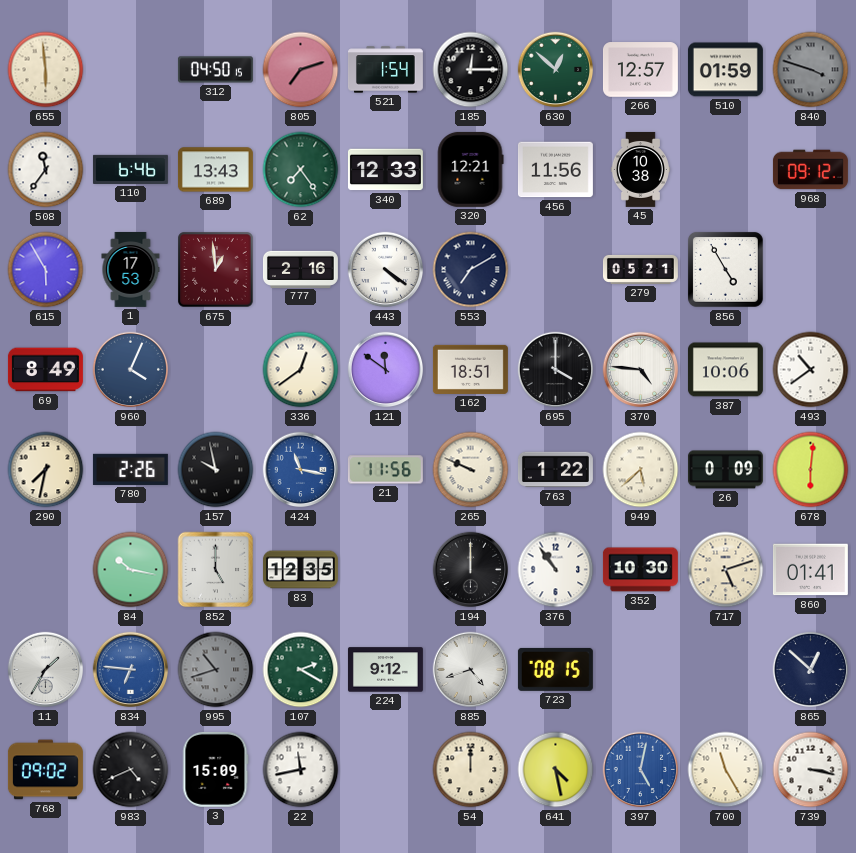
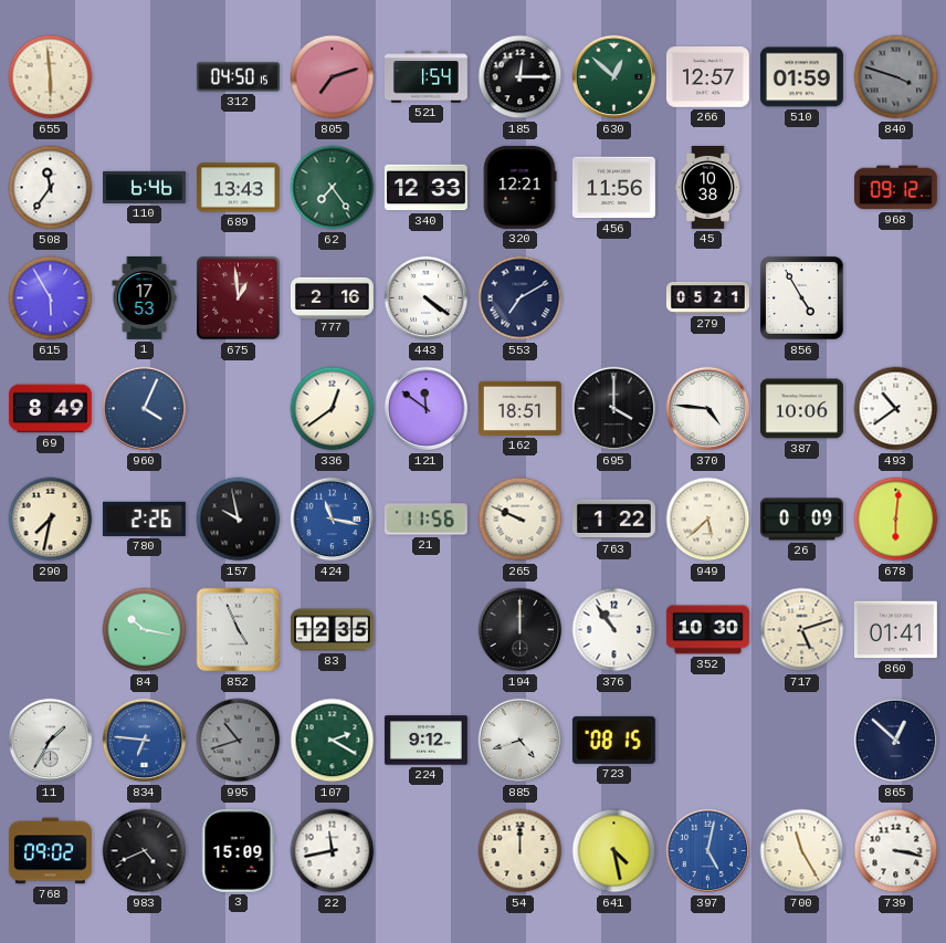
852: 5:00 -> 4:56
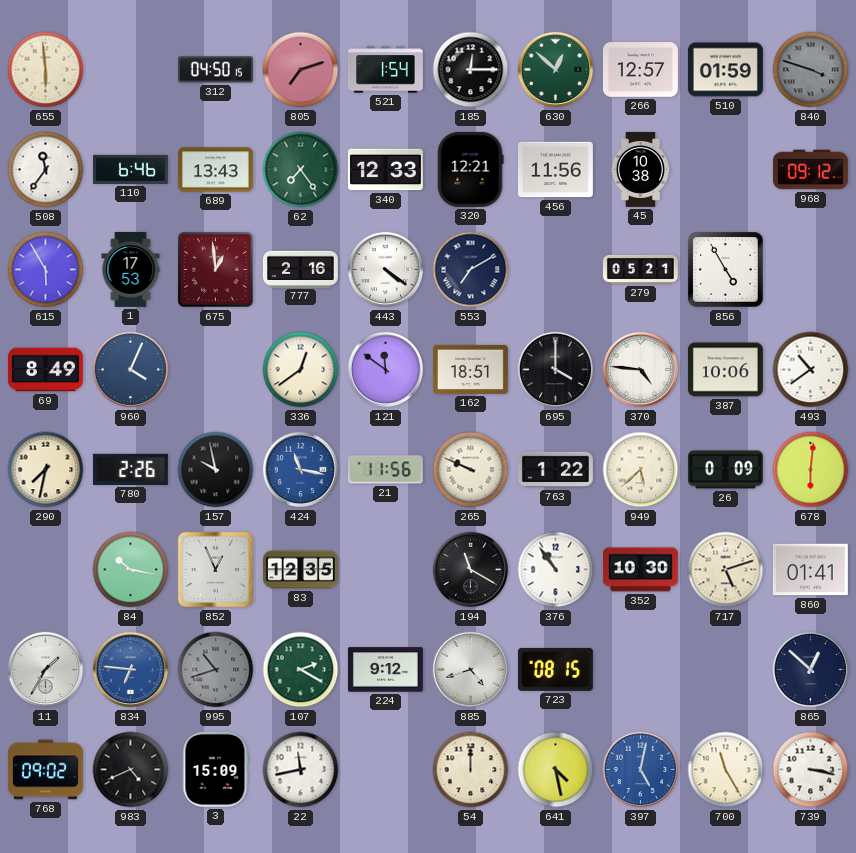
852: 4:56 -> 12:56
194: 12:00 -> 11:20
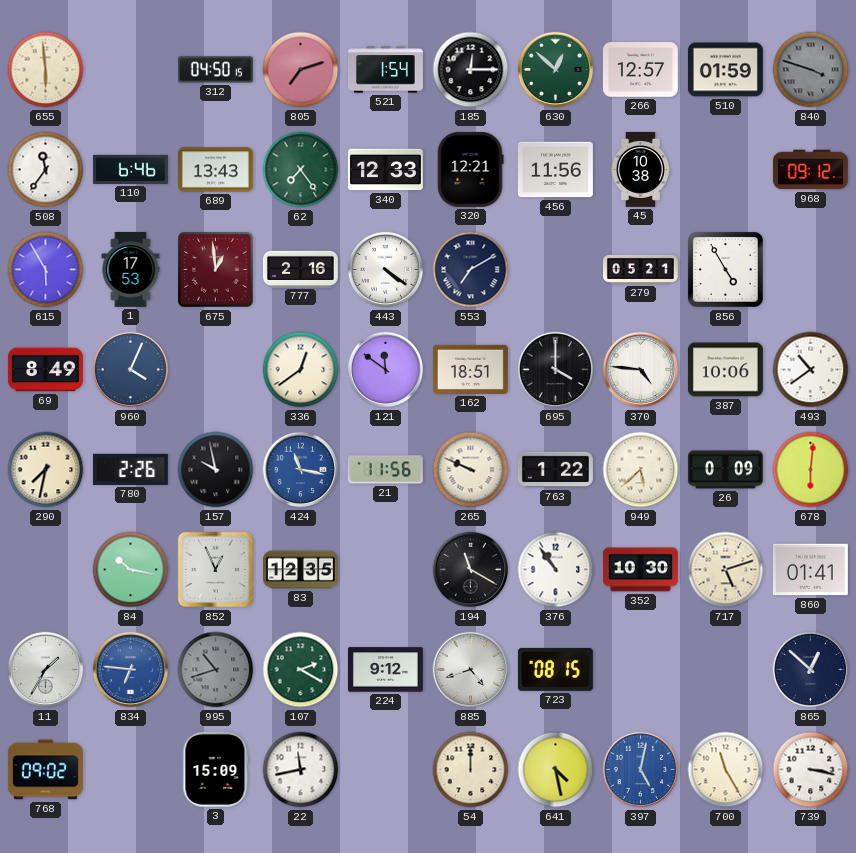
983: 4:41 -> none
